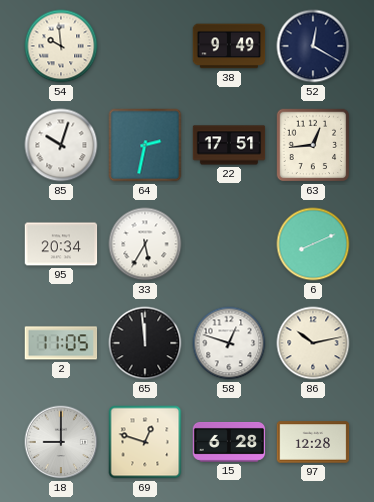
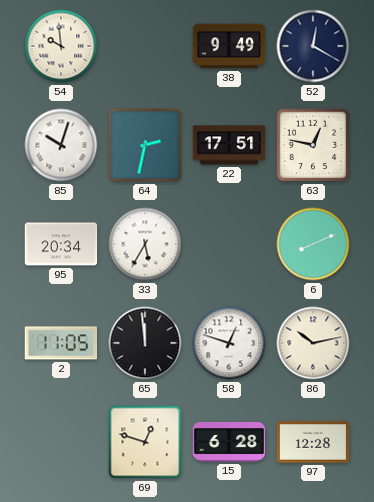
63: 12:44 -> 12:47
18: 9:00 -> none
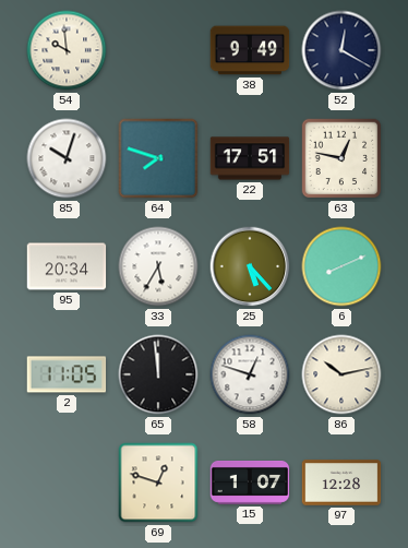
64: 2:32 -> 7:48
25: none -> 5:23
15: 6:28 -> 1:07
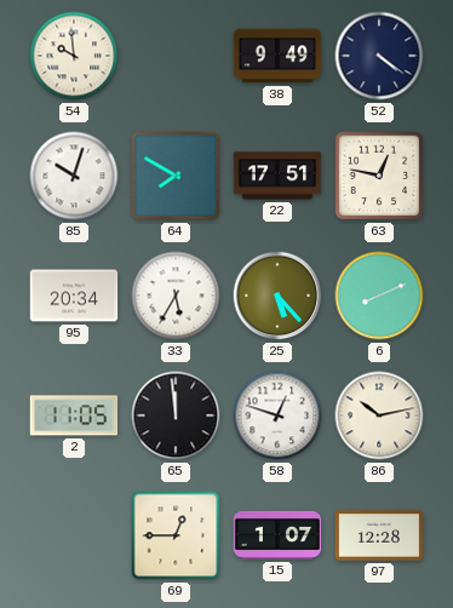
52: 12:20 -> 4:21
64: 7:48 -> 7:50
69: 12:48 -> 12:45
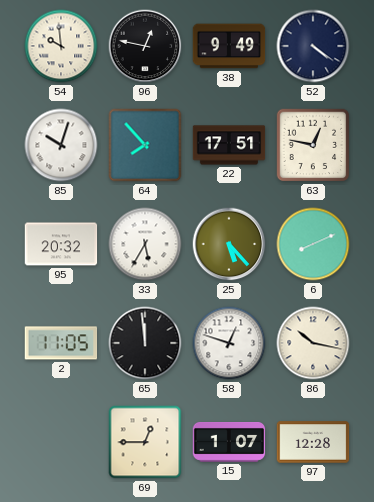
96: none -> 12:47
64: 7:50 -> 7:53
95: 20:34 -> 20:32
86: 10:13 -> 10:17
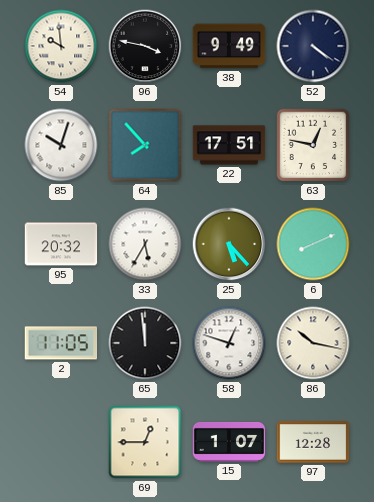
96: 12:47 -> 3:47
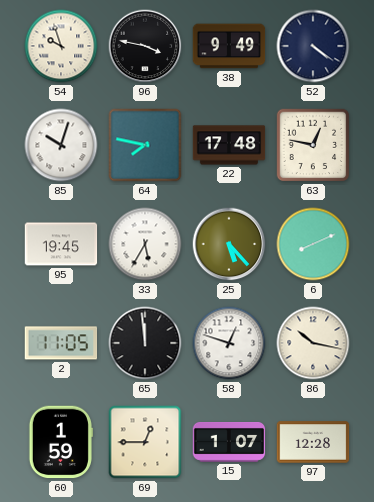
54: 9:59 -> 9:57
64: 7:53 -> 7:47
22: 17:51 -> 17:48
95: 20:32 -> 19:45
60: none -> 1:59
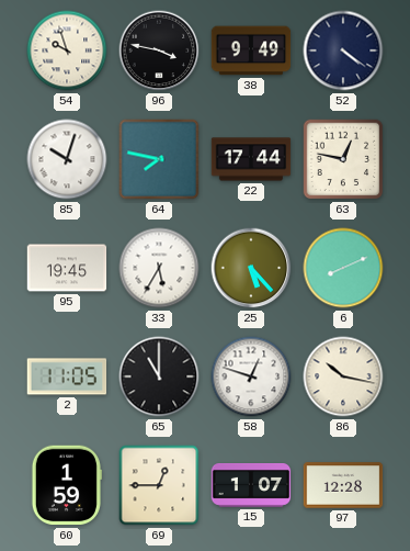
22: 17:48 -> 17:44
65: 11:59 -> 11:00
